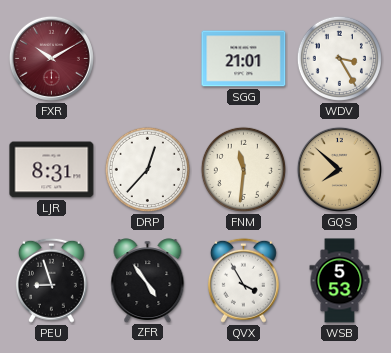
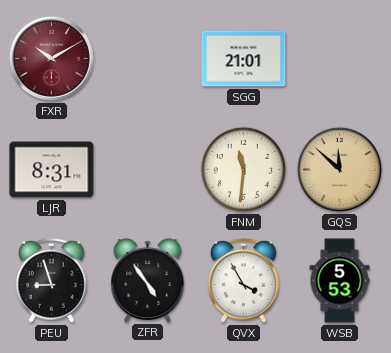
WDV: 3:25 -> none
DRP: 12:37 -> none
GQS: 7:52 -> 11:52
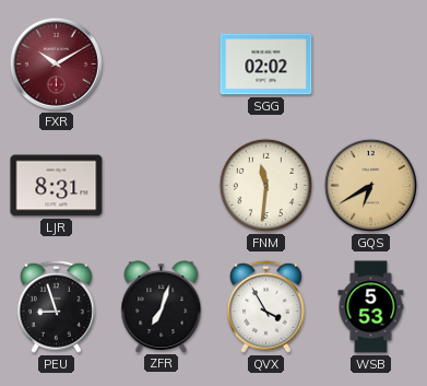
SGG: 21:01 -> 02:02
GQS: 11:52 -> 6:40
ZFR: 4:54 -> 7:03
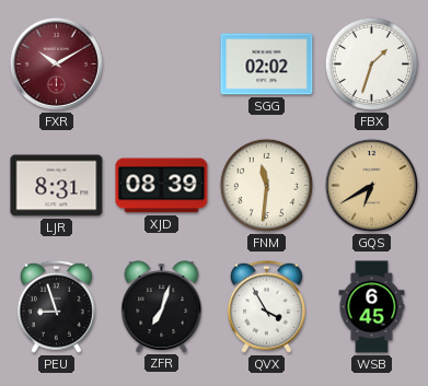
FBX: none -> 1:33
XJD: none -> 08:39
WSB: 5:53 -> 6:45
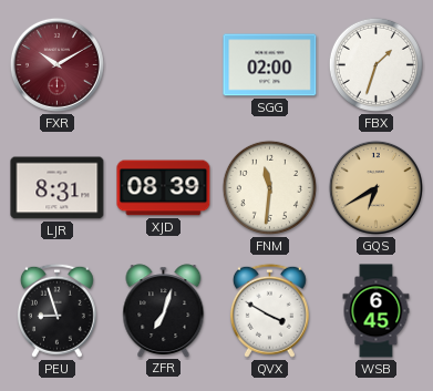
SGG: 02:02 -> 02:00
QVX: 3:55 -> 3:50
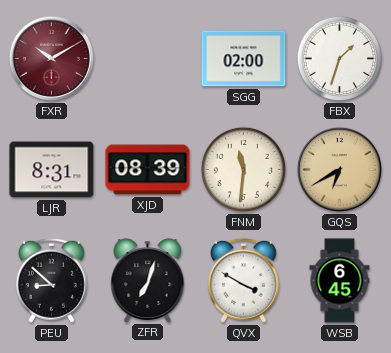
PEU: 8:57 -> 8:52
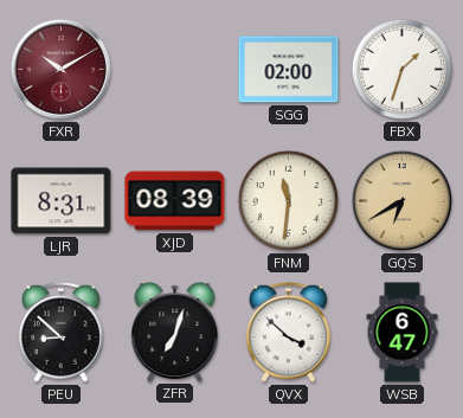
QVX: 3:50 -> 3:52
WSB: 6:45 -> 6:47
